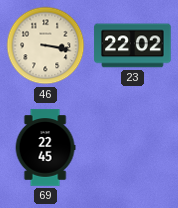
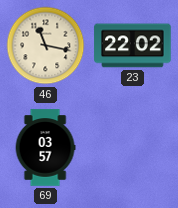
46: 3:17 -> 11:17
69: 22:45 -> 03:57
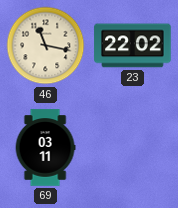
69: 03:57 -> 03:11
